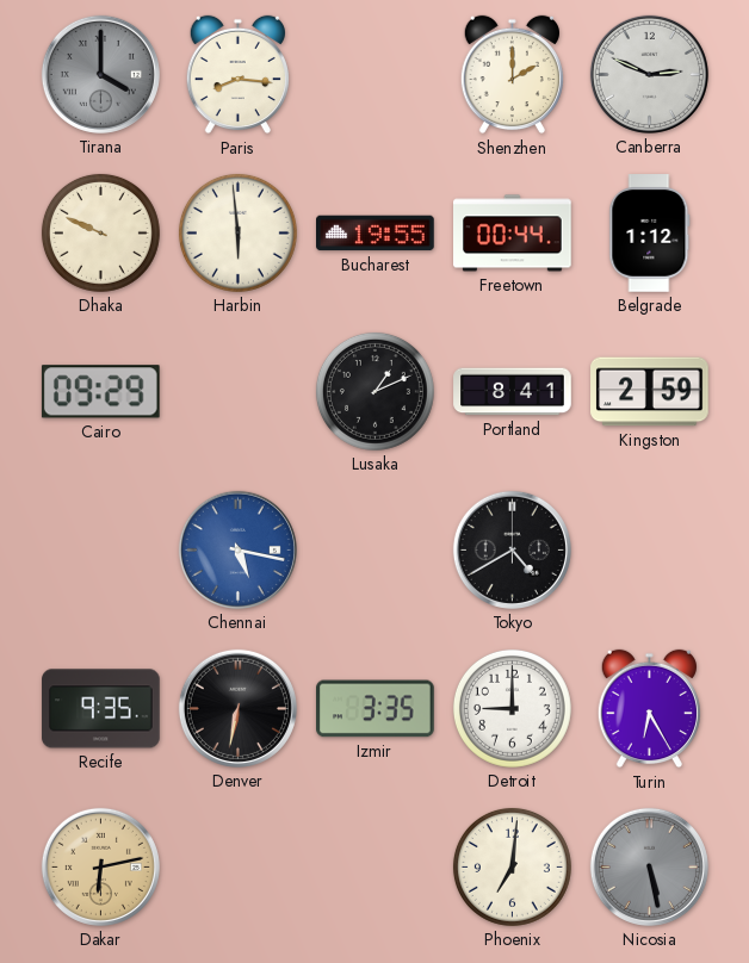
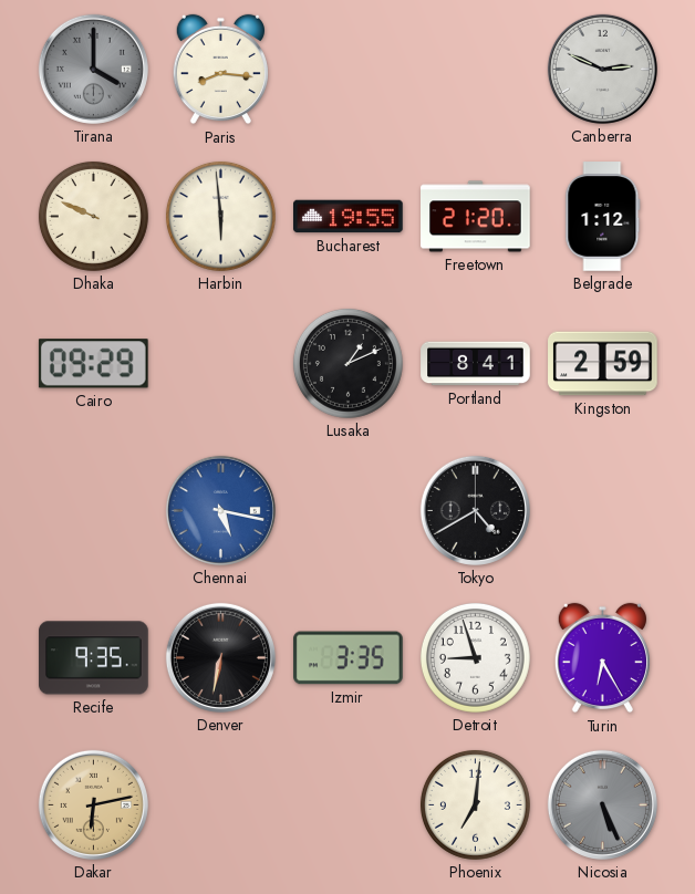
Shenzhen: 2:00 -> none
Freetown: 00:44 -> 21:20
Detroit: 9:00 -> 8:57
Nicosia: 5:28 -> 5:26
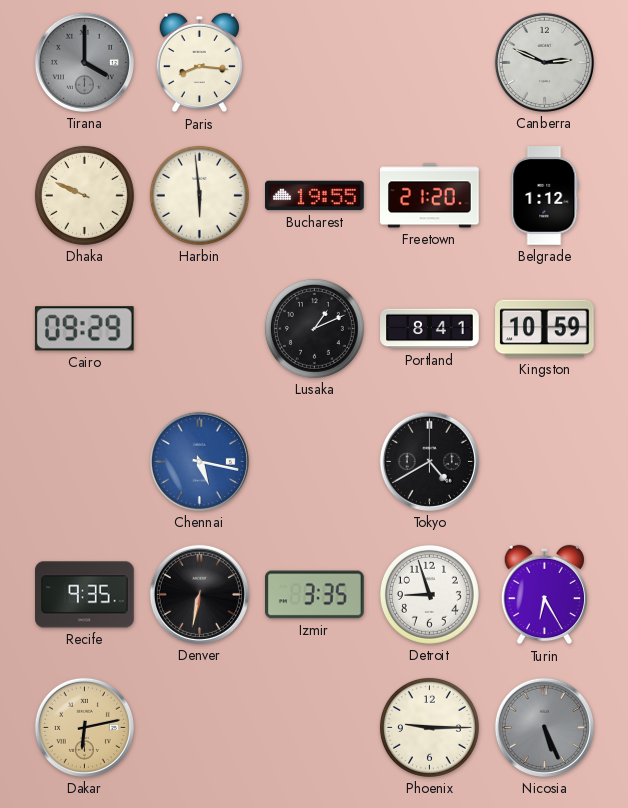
Kingston: 2:59 -> 10:59
Phoenix: 7:01 -> 9:15
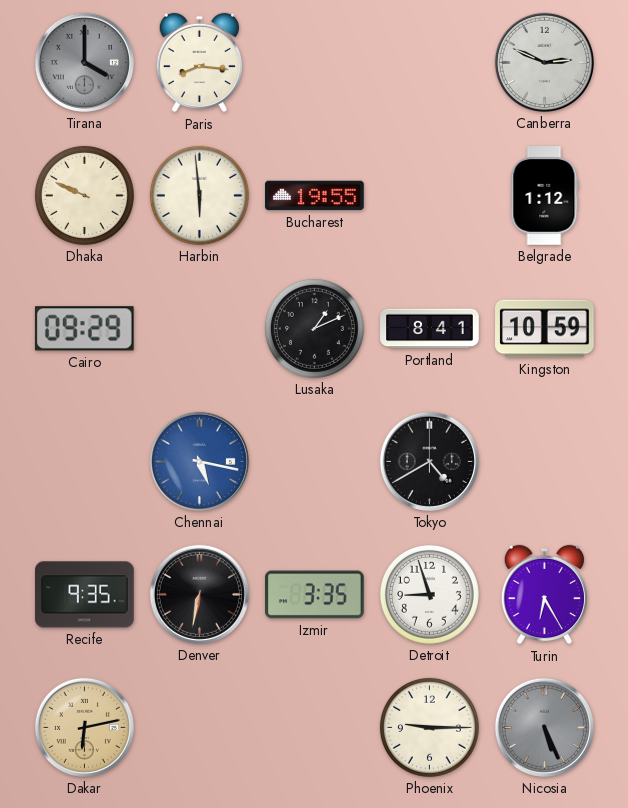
Freetown: 21:20 -> none
